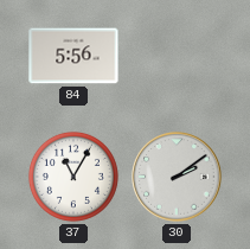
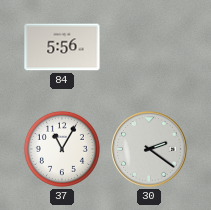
30: 2:09 -> 2:21
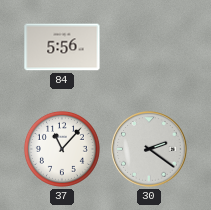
37: 11:05 -> 11:07
